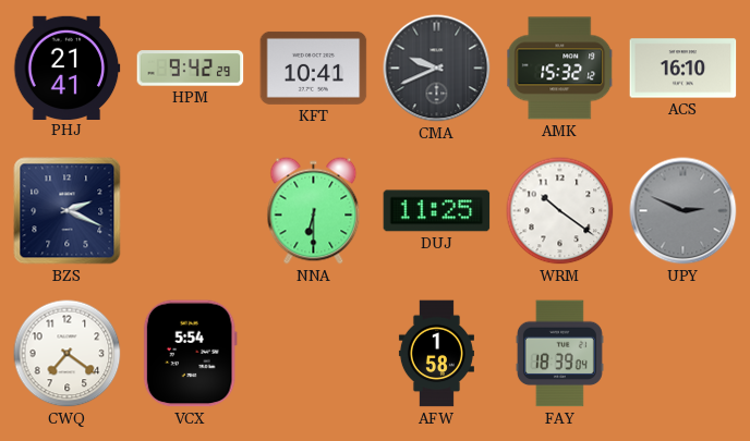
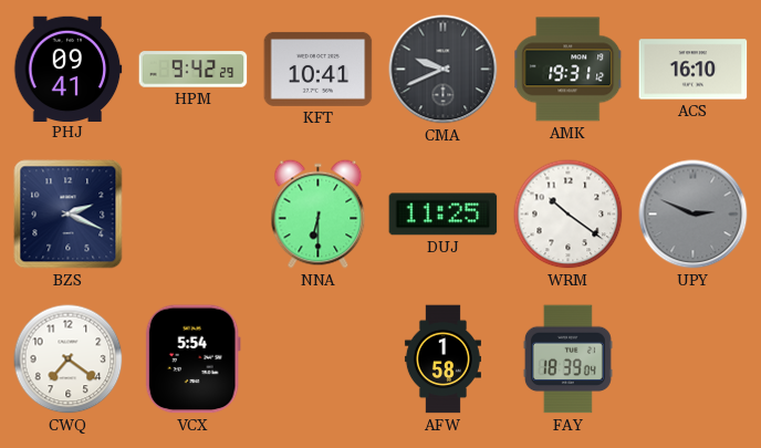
PHJ: 21:41 -> 09:41
AMK: 15:32 -> 19:31
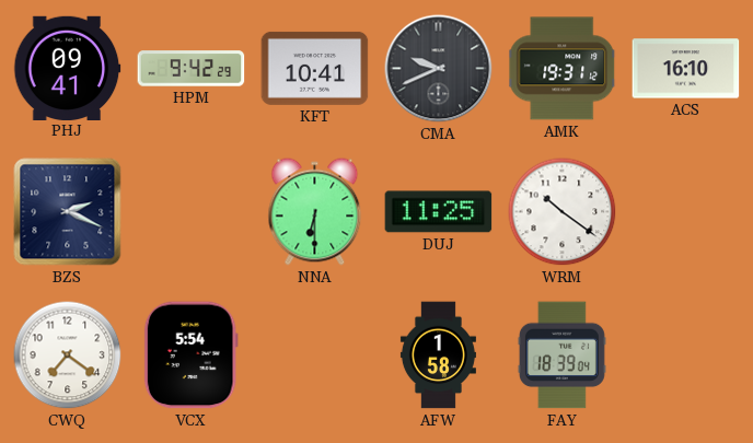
UPY: 2:49 -> none
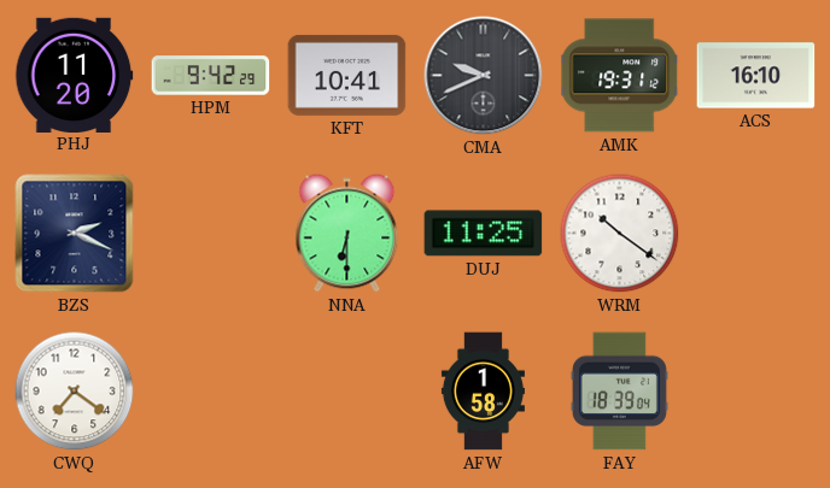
PHJ: 09:41 -> 11:20
VCX: 5:54 -> none
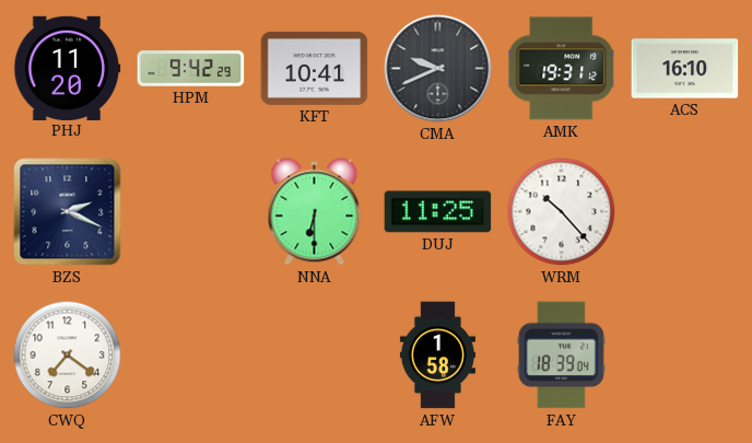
WRM: 10:21 -> 10:23
